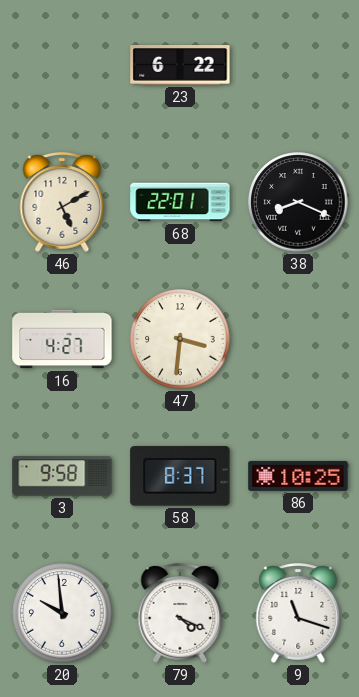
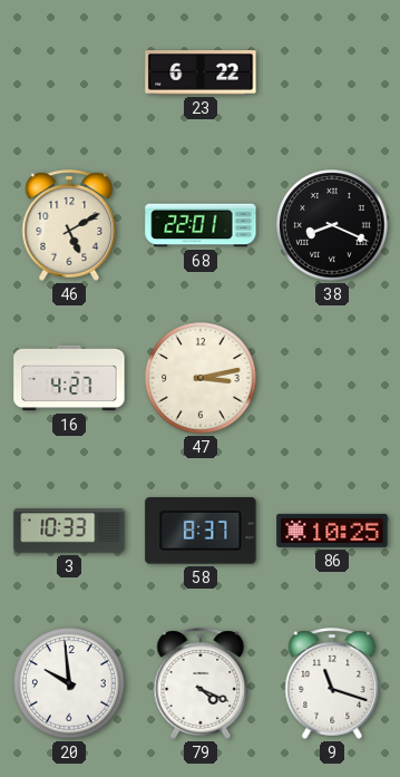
47: 3:31 -> 3:13
3: 9:58 -> 10:33
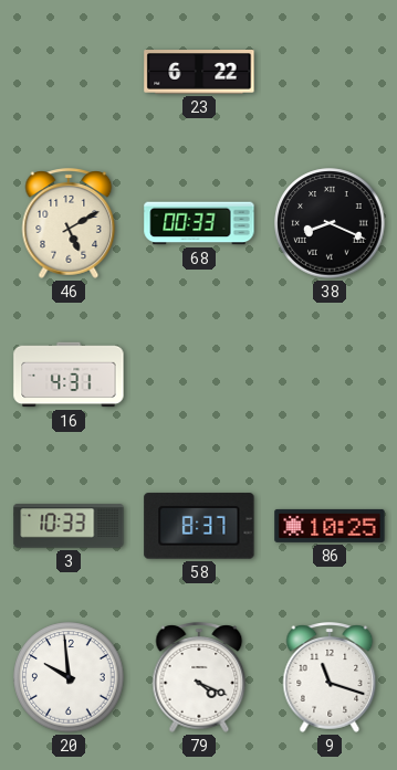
68: 22:01 -> 00:33
16: 4:27 -> 4:31
47: 3:13 -> none
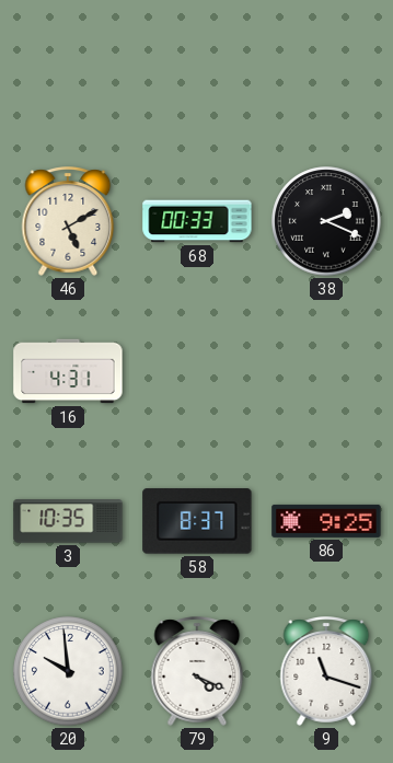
23: 6:22 -> none
38: 8:19 -> 2:19
3: 10:33 -> 10:35
86: 10:25 -> 9:25
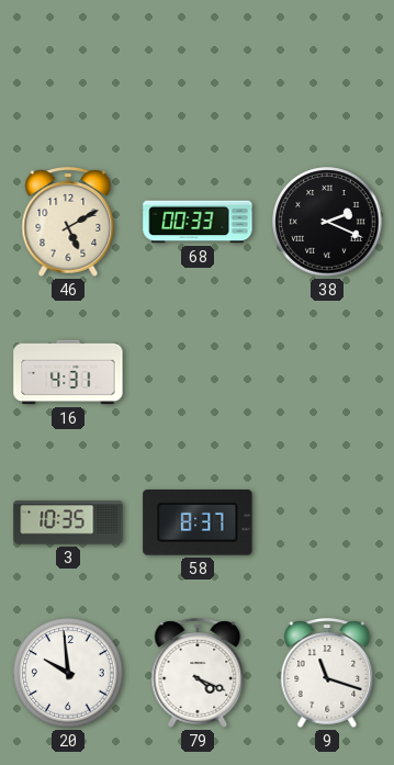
86: 9:25 -> none
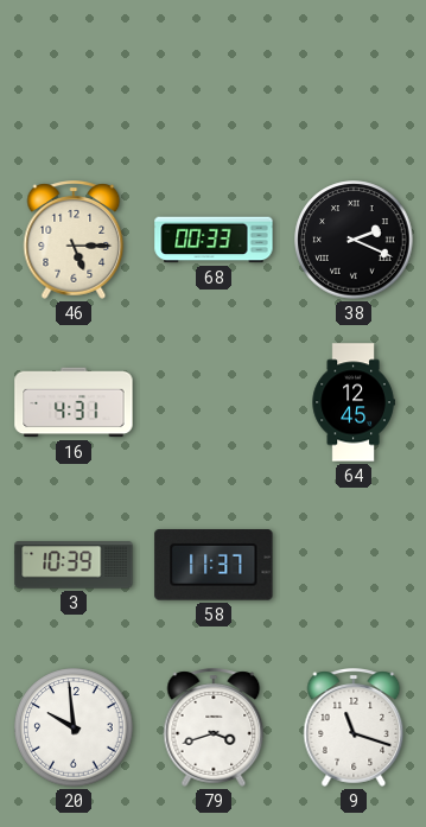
46: 5:10 -> 5:15
64: none -> 12:45
3: 10:35 -> 10:39
58: 8:37 -> 11:37
79: 4:19 -> 3:42
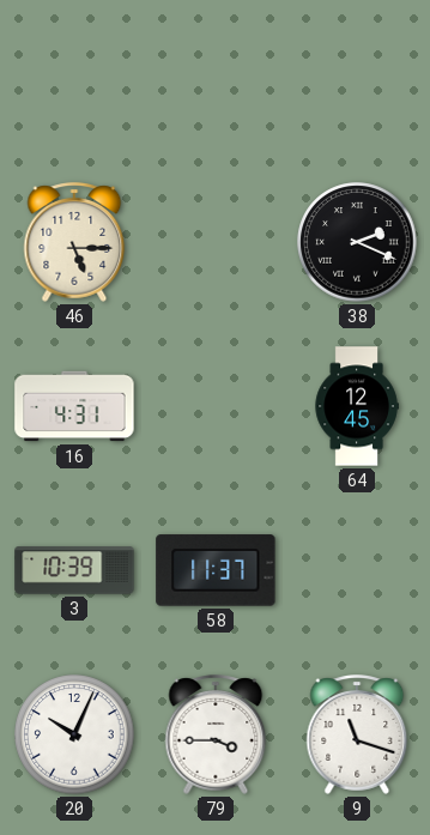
68: 00:33 -> none
20: 9:59 -> 10:04
79: 3:42 -> 3:45
